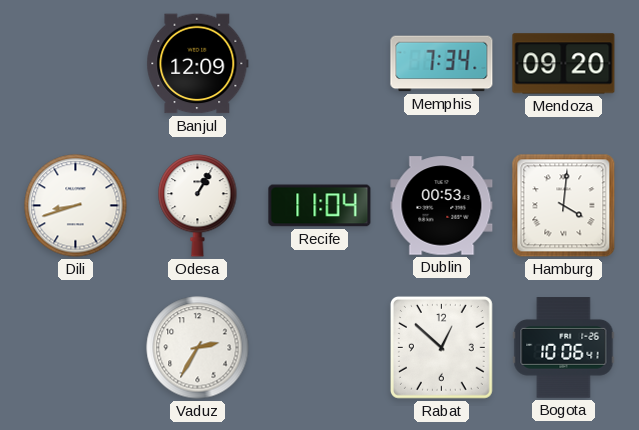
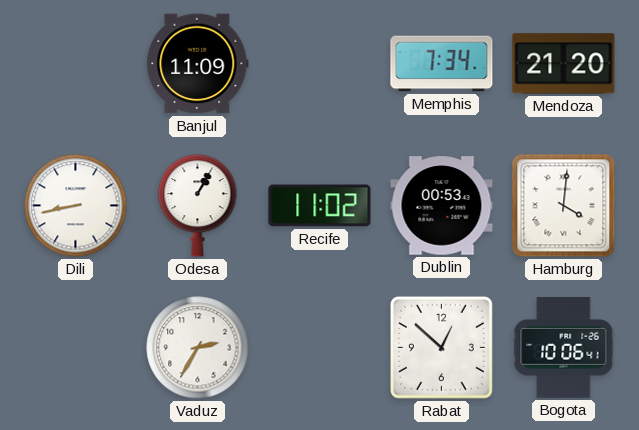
Banjul: 12:09 -> 11:09
Mendoza: 09:20 -> 21:20
Dili: 8:42 -> 8:43
Recife: 11:04 -> 11:02
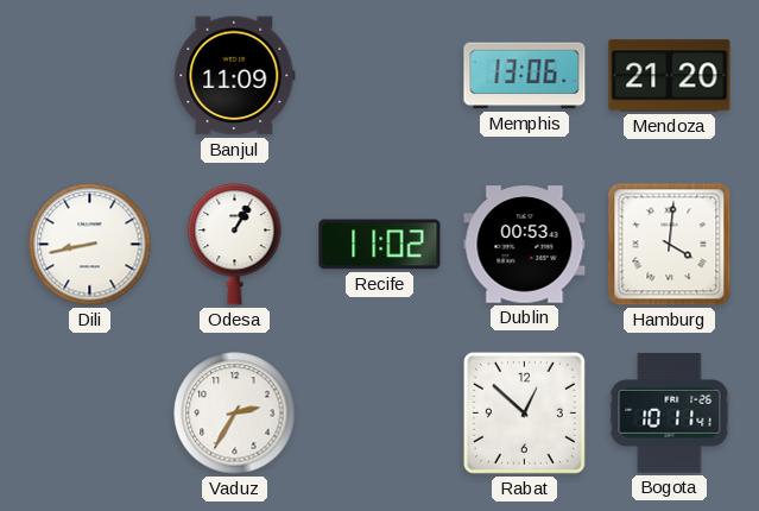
Memphis: 7:34 -> 13:06
Bogota: 10:06 -> 10:11
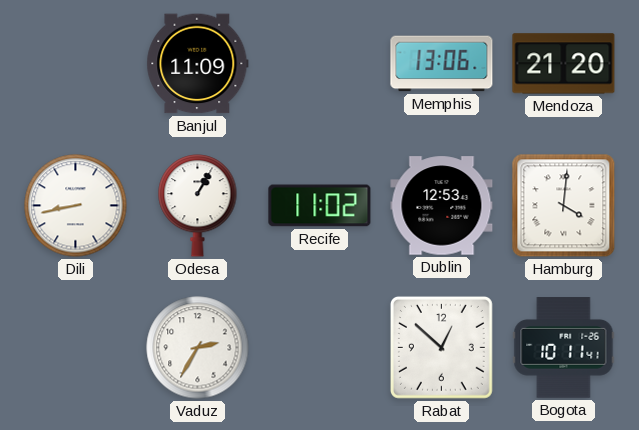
Dublin: 00:53 -> 12:53
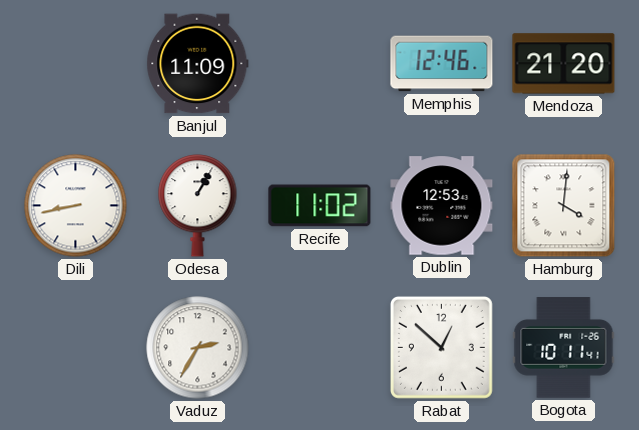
Memphis: 13:06 -> 12:46
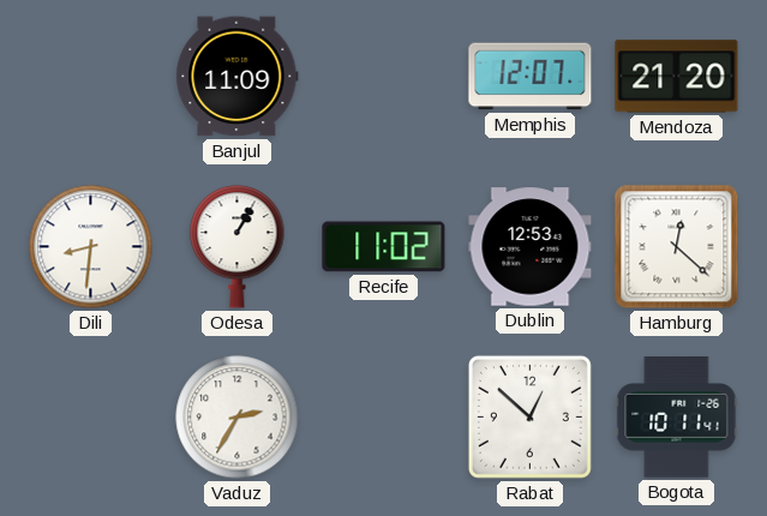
Memphis: 12:46 -> 12:07
Dili: 8:43 -> 8:31
Hamburg: 4:01 -> 12:22
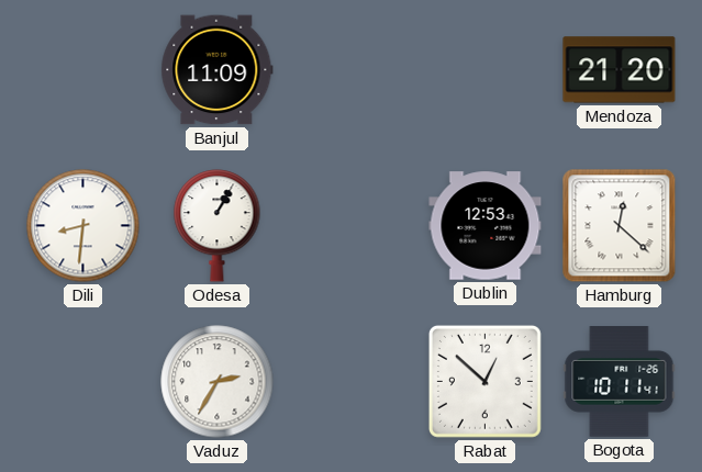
Memphis: 12:07 -> none
Recife: 11:02 -> none
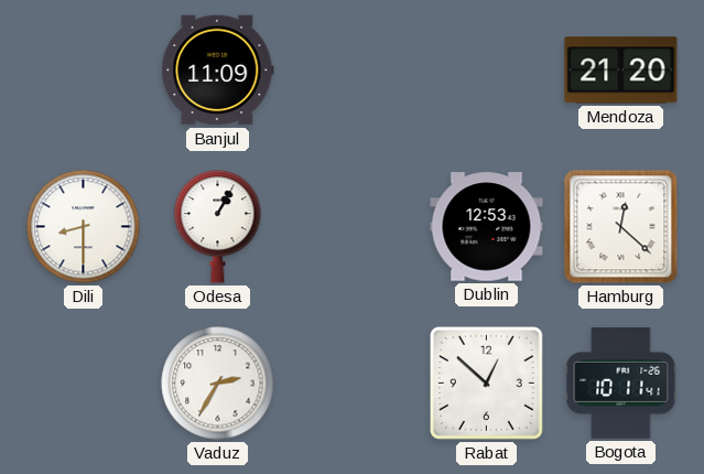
Dili: 8:31 -> 8:30
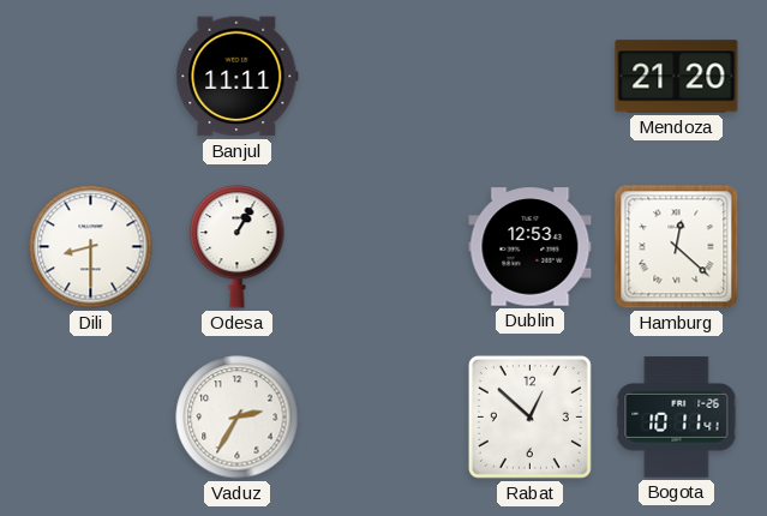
Banjul: 11:09 -> 11:11
